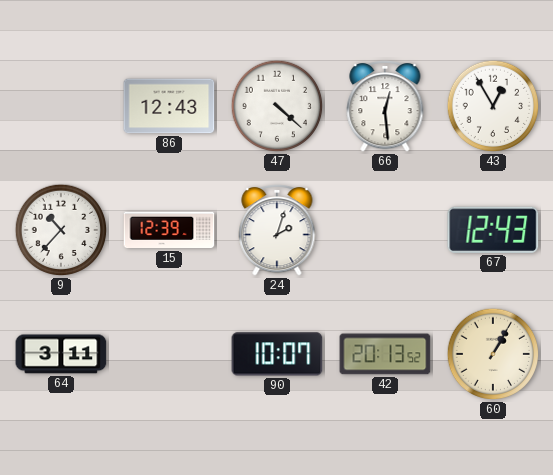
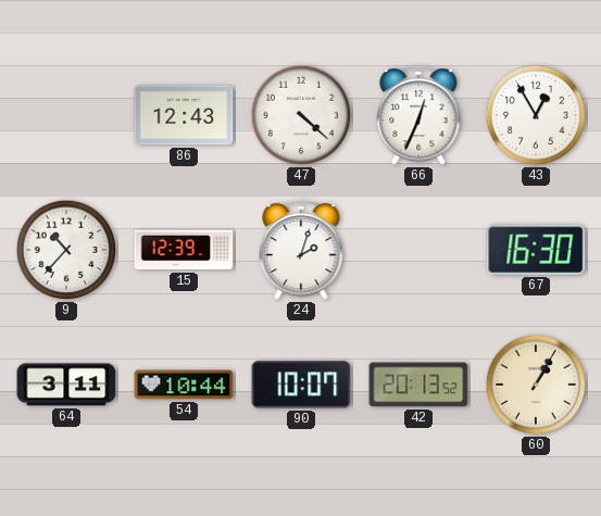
66: 12:29 -> 12:34
67: 12:43 -> 16:30
54: none -> 10:44
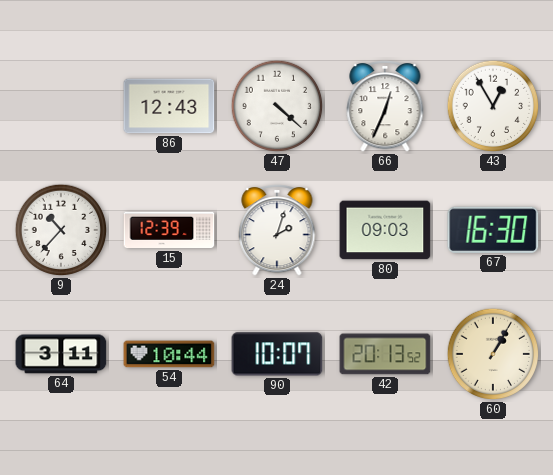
80: none -> 09:03
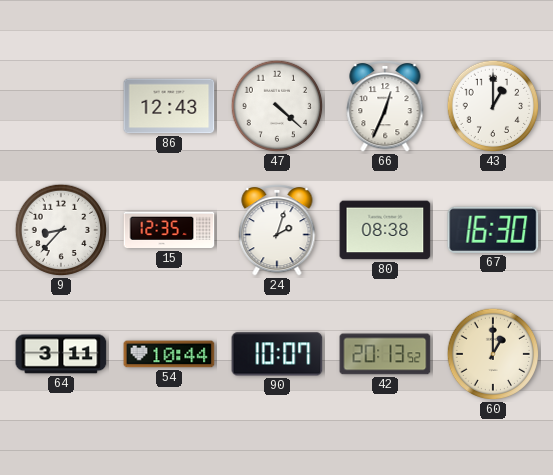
43: 12:55 -> 1:00
9: 10:37 -> 8:37
15: 12:39 -> 12:35
80: 09:03 -> 08:38
60: 1:05 -> 1:00
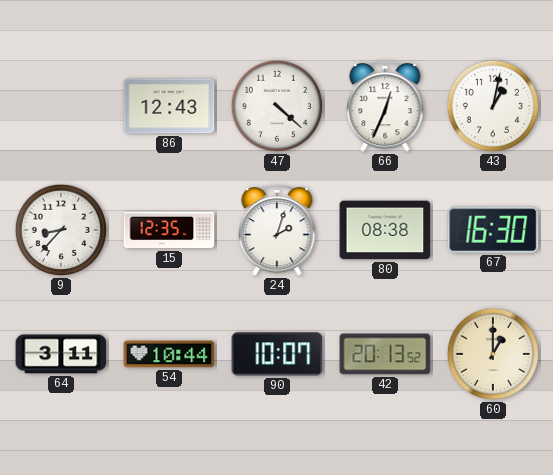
43: 1:00 -> 1:02
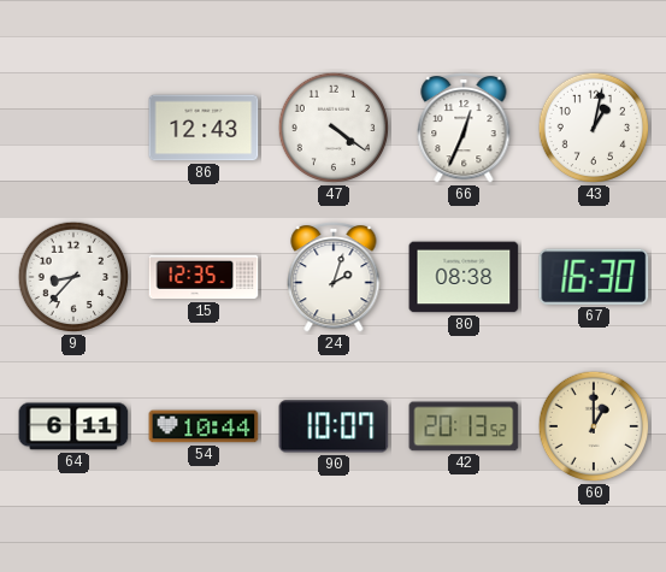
47: 4:22 -> 4:21
64: 3:11 -> 6:11
